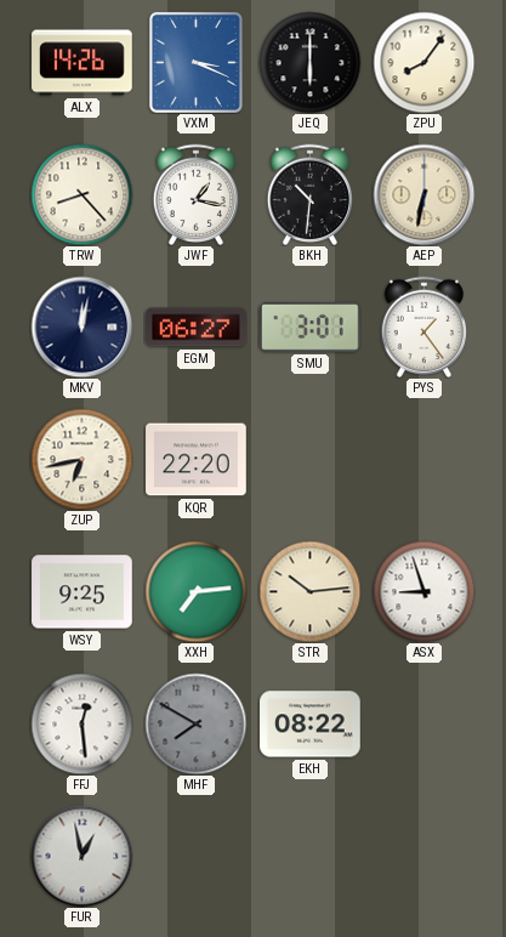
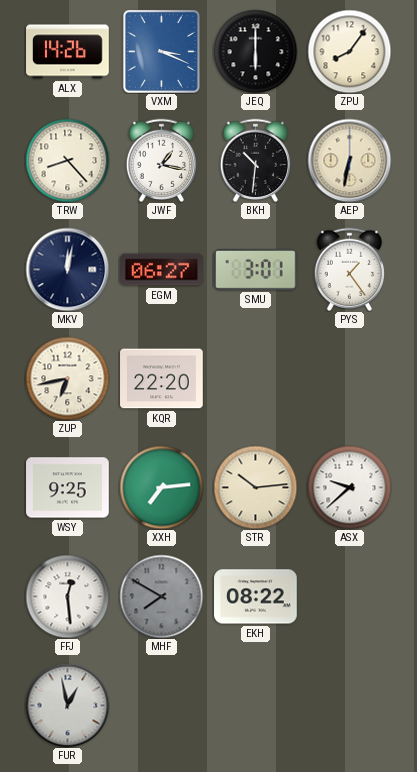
ASX: 8:57 -> 9:38
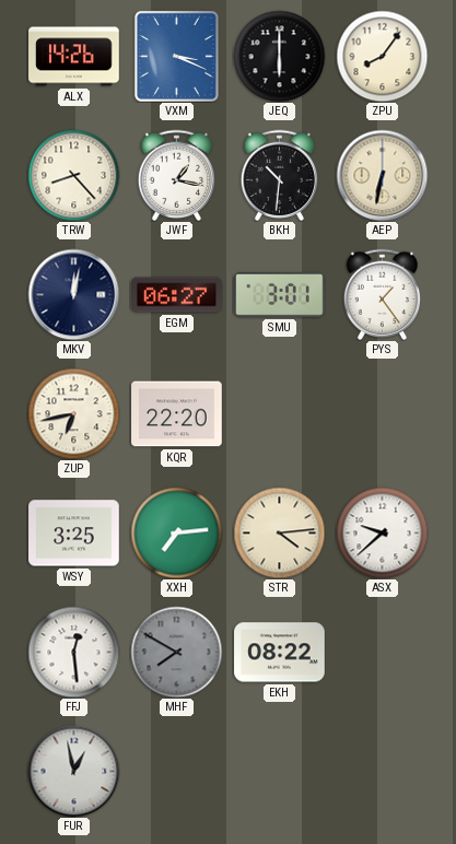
WSY: 9:25 -> 3:25
STR: 10:14 -> 4:14
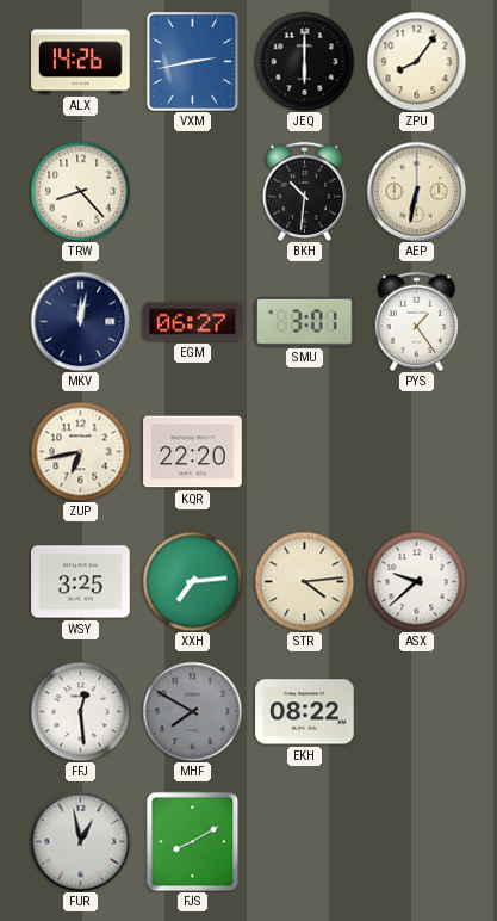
VXM: 3:19 -> 2:43
JWF: 1:17 -> none
FJS: none -> 8:10
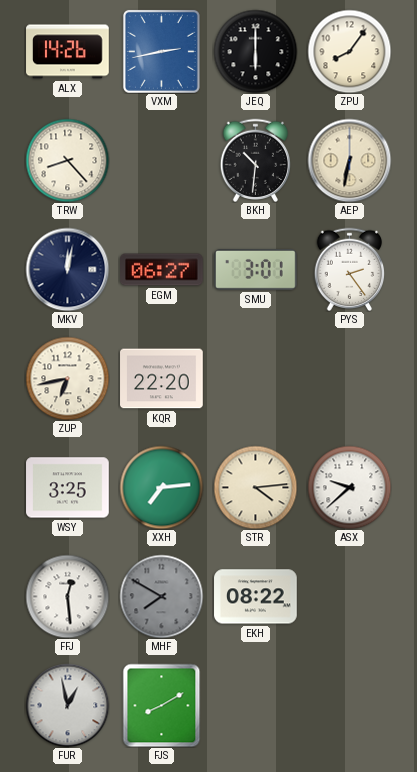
PYS: 1:24 -> 2:24
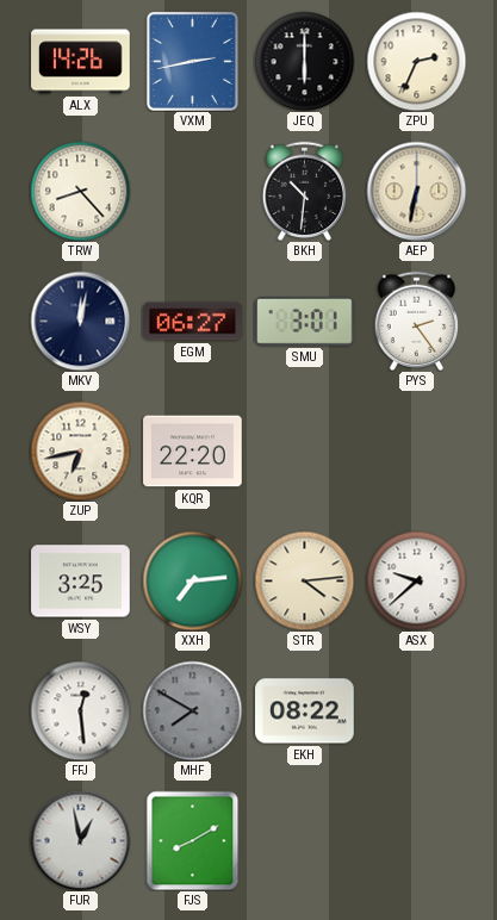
ZPU: 8:06 -> 2:34
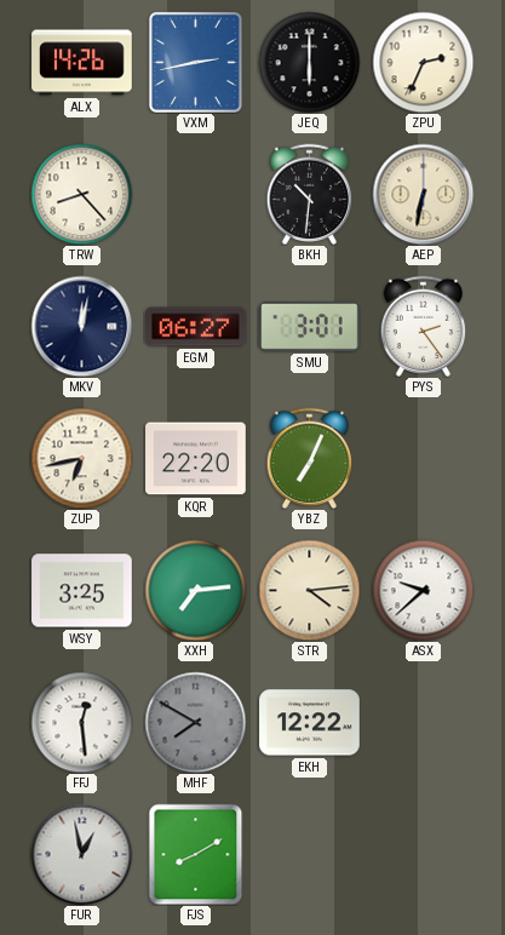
YBZ: none -> 7:04
EKH: 08:22 -> 12:22
